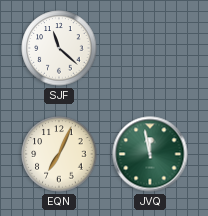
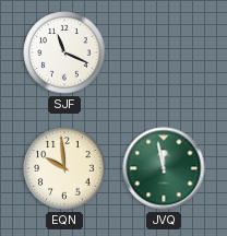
SJF: 11:22 -> 11:19
EQN: 7:04 -> 9:59
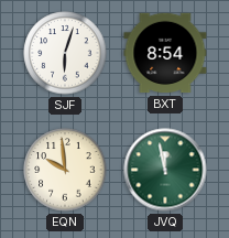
SJF: 11:19 -> 6:03
BXT: none -> 8:54
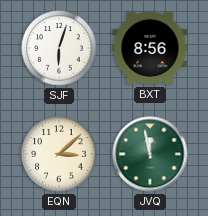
BXT: 8:54 -> 8:56
EQN: 9:59 -> 3:08
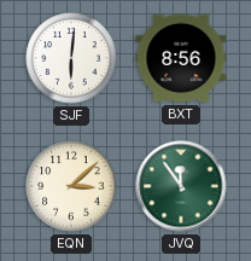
SJF: 6:03 -> 6:01
JVQ: 11:58 -> 11:54
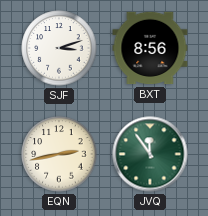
SJF: 6:01 -> 3:12
EQN: 3:08 -> 2:43
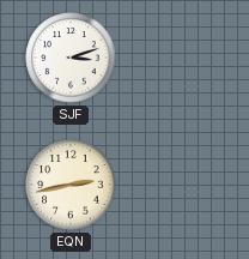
BXT: 8:56 -> none
JVQ: 11:54 -> none
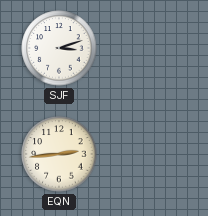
EQN: 2:43 -> 2:44
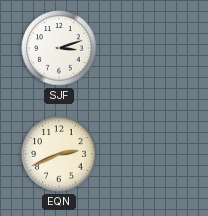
EQN: 2:44 -> 2:41
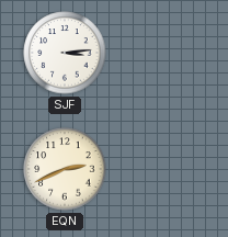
SJF: 3:12 -> 3:14
